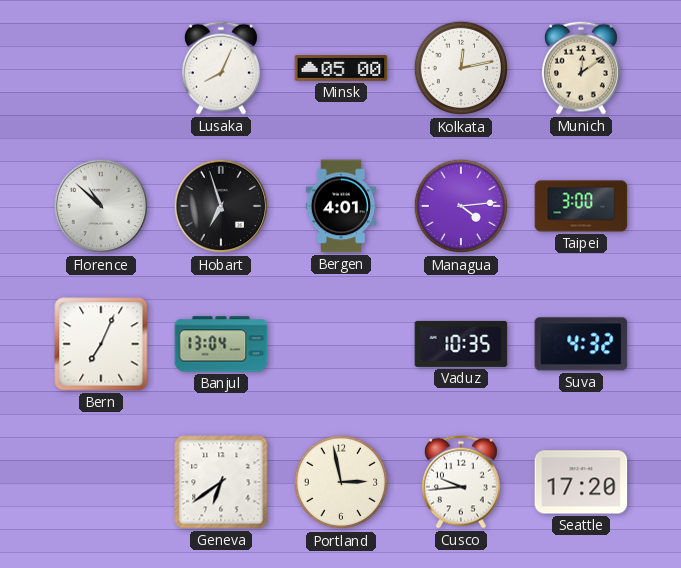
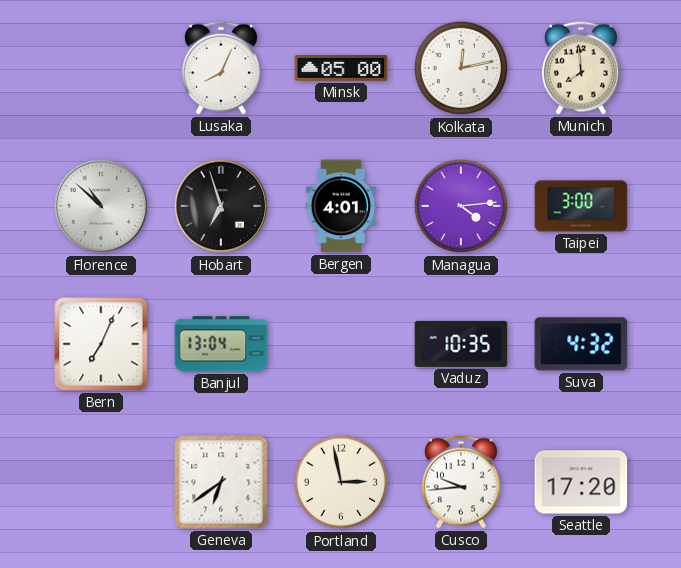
Munich: 12:09 -> 7:59
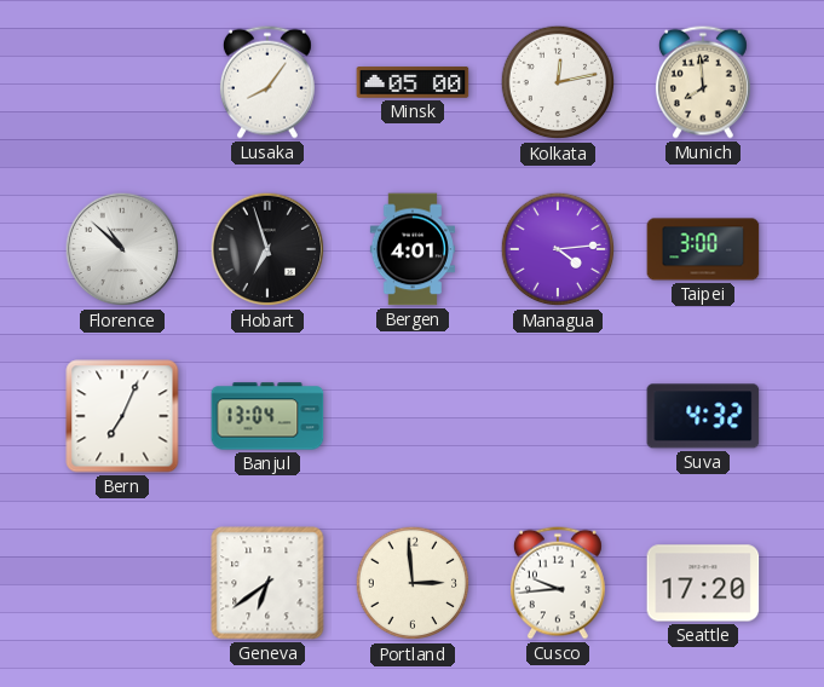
Lusaka: 8:04 -> 8:06
Vaduz: 10:35 -> none
Portland: 2:58 -> 2:59
